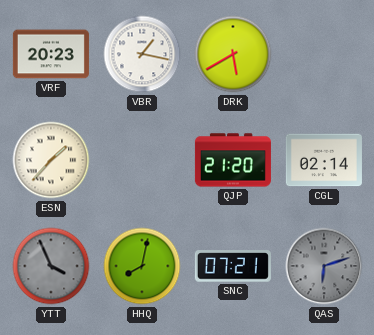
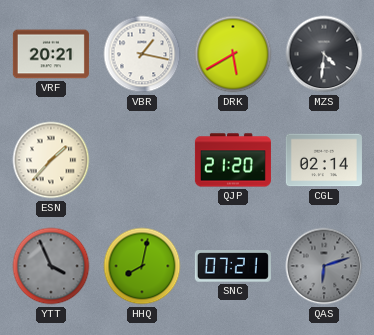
VRF: 20:23 -> 20:21
MZS: none -> 4:31
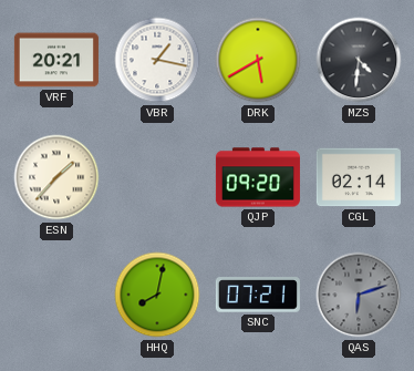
QJP: 21:20 -> 09:20
YTT: 3:56 -> none
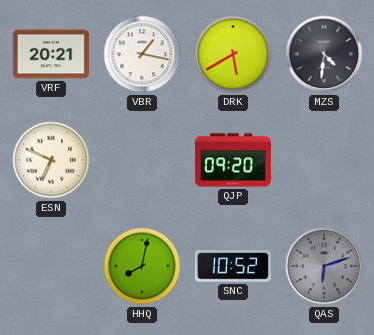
ESN: 1:37 -> 6:49
CGL: 02:14 -> none
SNC: 07:21 -> 10:52
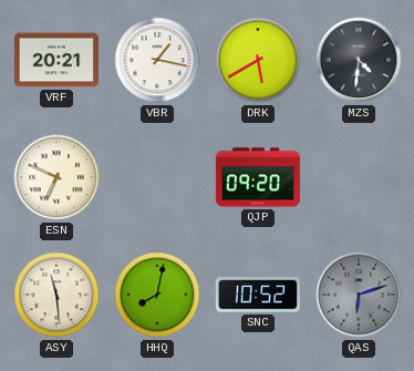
ASY: none -> 11:29
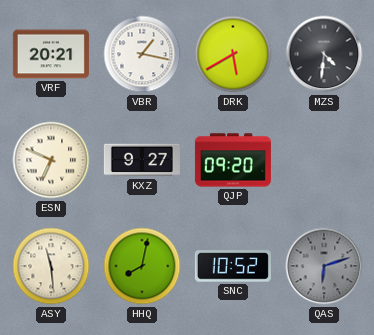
KXZ: none -> 9:27
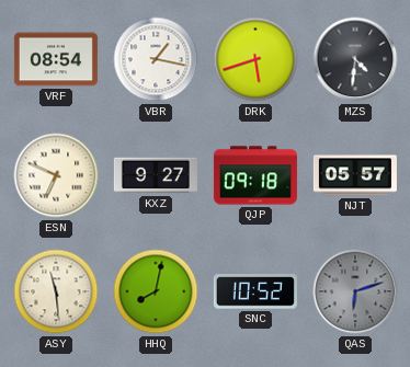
VRF: 20:21 -> 08:54
DRK: 5:40 -> 5:42
QJP: 09:20 -> 09:18
NJT: none -> 05:57
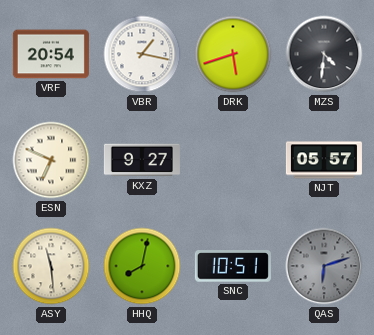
VRF: 08:54 -> 20:54
QJP: 09:18 -> none
SNC: 10:52 -> 10:51
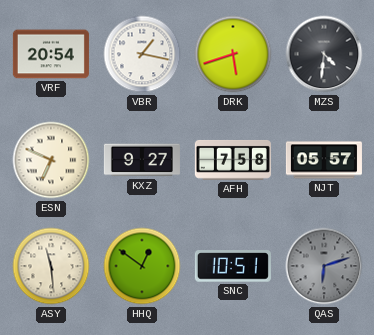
AFH: none -> 7:58
HHQ: 8:02 -> 12:51
